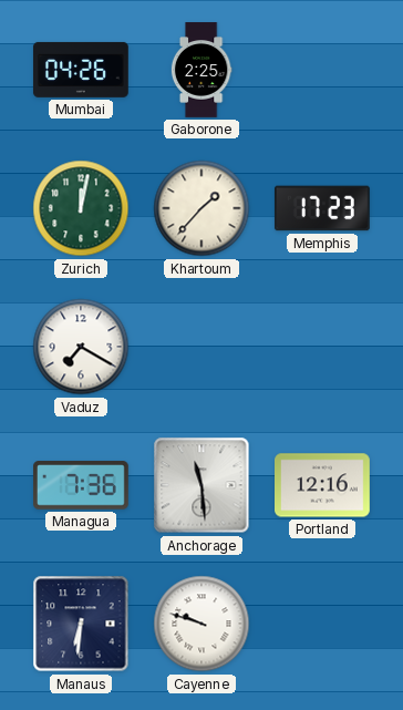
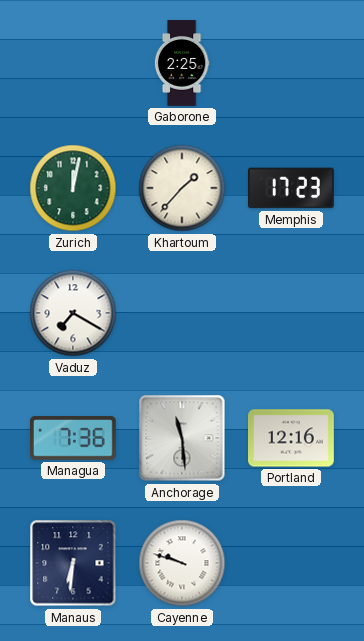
Mumbai: 04:26 -> none
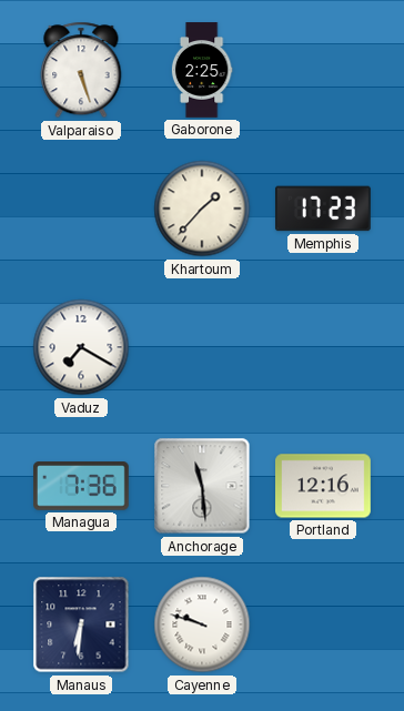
Valparaiso: none -> 5:27
Zurich: 12:02 -> none
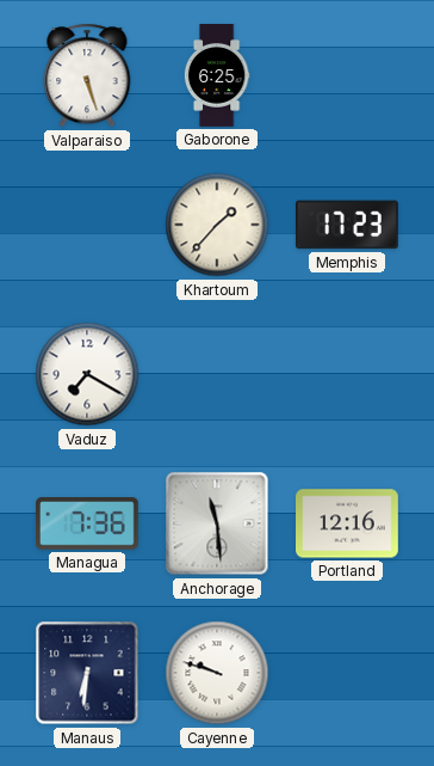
Gaborone: 2:25 -> 6:25
